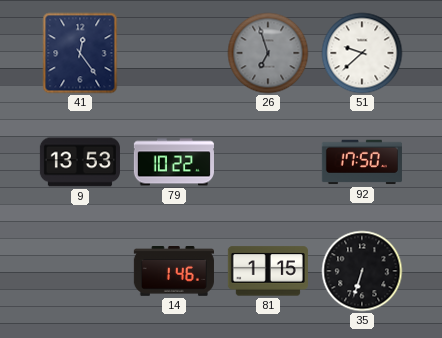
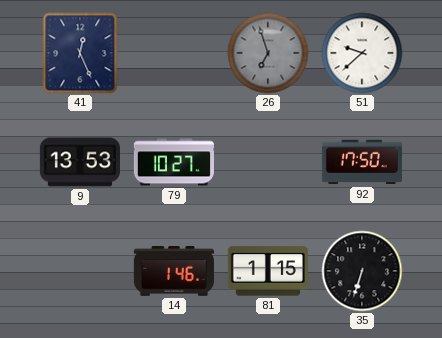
41: 12:24 -> 12:26
79: 10:22 -> 10:27
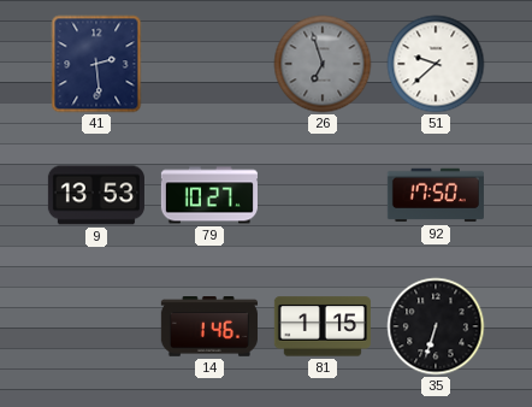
41: 12:26 -> 2:29
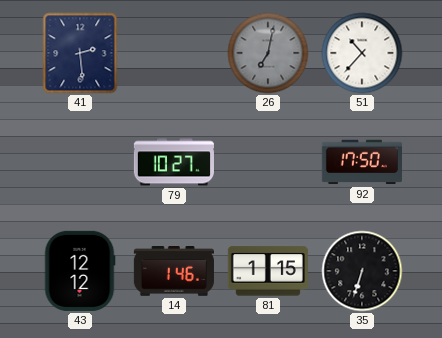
26: 6:57 -> 7:02
51: 9:38 -> 10:37
9: 13:53 -> none
43: none -> 12:12
